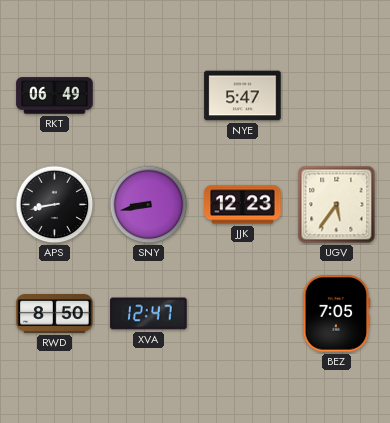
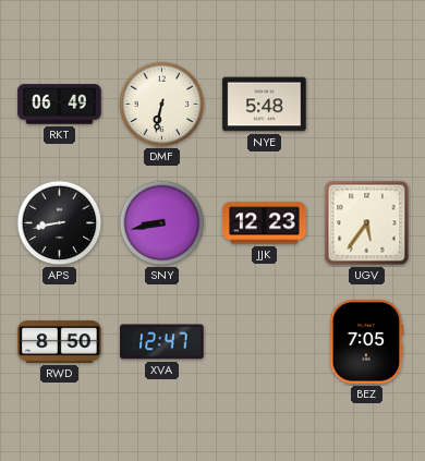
DMF: none -> 6:32
NYE: 5:47 -> 5:48
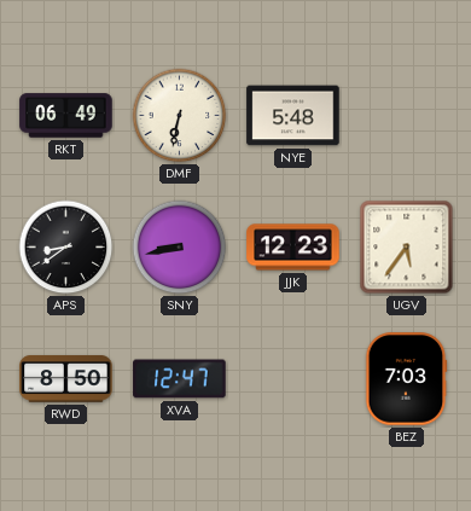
APS: 8:43 -> 8:39
BEZ: 7:05 -> 7:03
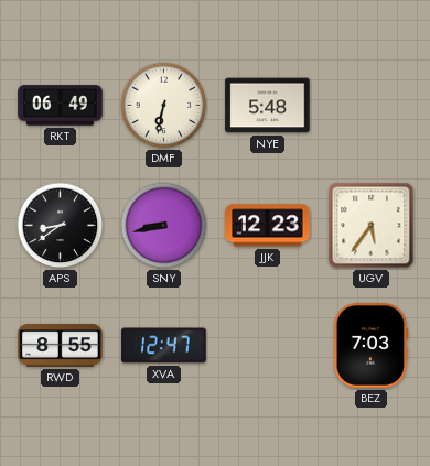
RWD: 8:50 -> 8:55
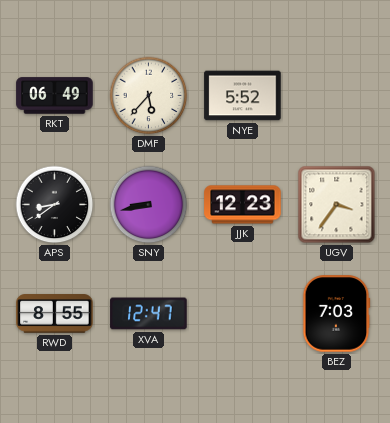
DMF: 6:32 -> 5:37
NYE: 5:48 -> 5:52
UGV: 5:36 -> 3:36
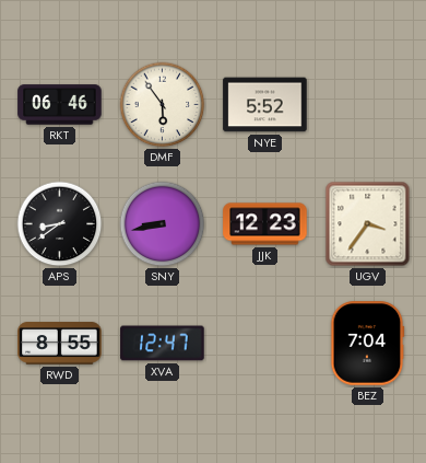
RKT: 06:49 -> 06:46
DMF: 5:37 -> 5:54
BEZ: 7:03 -> 7:04
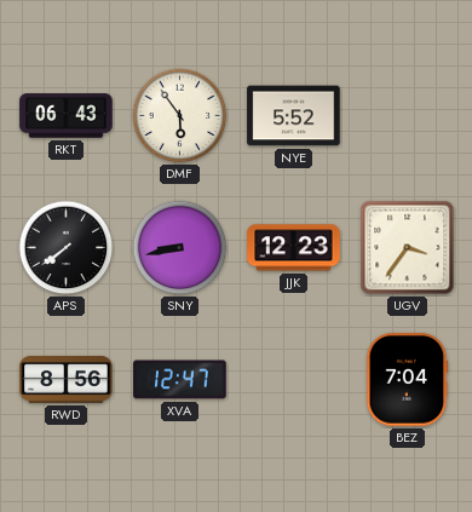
RKT: 06:46 -> 06:43
APS: 8:39 -> 7:39
RWD: 8:55 -> 8:56
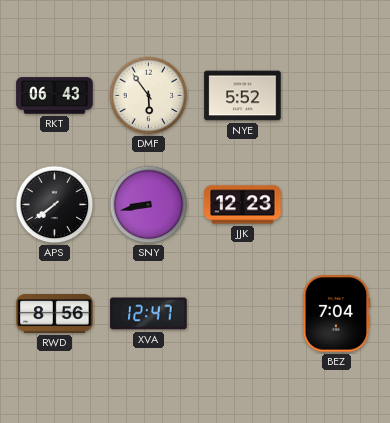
UGV: 3:36 -> none
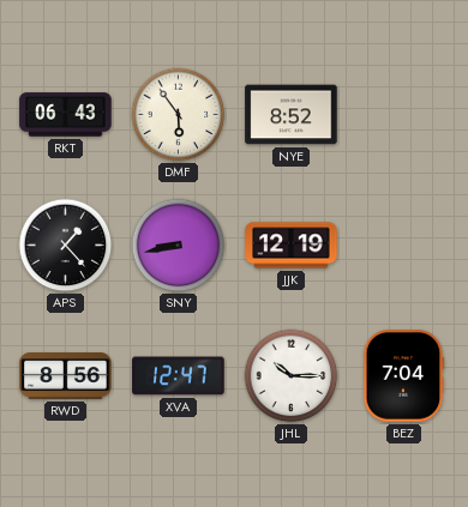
NYE: 5:52 -> 8:52
APS: 7:39 -> 1:23
JJK: 12:23 -> 12:19
JHL: none -> 10:15
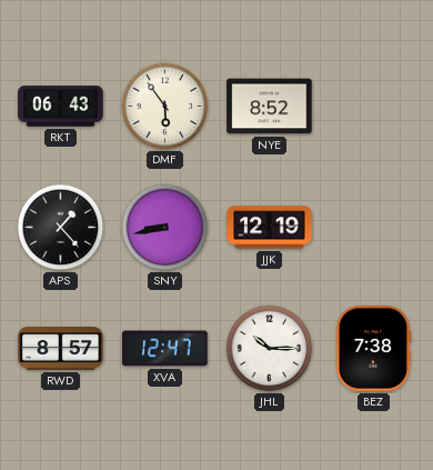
RWD: 8:56 -> 8:57
BEZ: 7:04 -> 7:38
